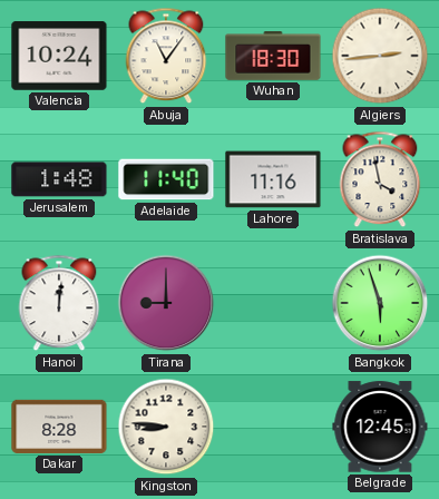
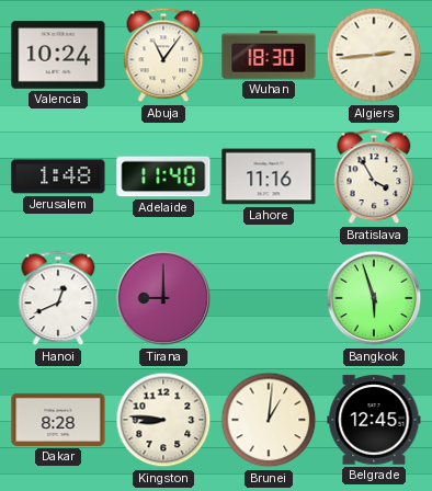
Bratislava: 3:58 -> 3:55
Hanoi: 12:01 -> 12:41
Brunei: none -> 1:01
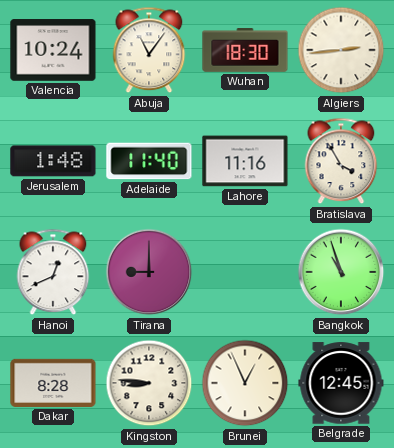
Bangkok: 5:57 -> 10:57
Brunei: 1:01 -> 12:56
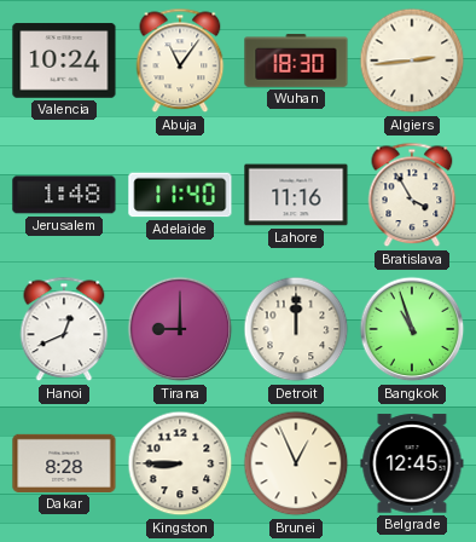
Detroit: none -> 12:00
Kingston: 8:46 -> 8:45
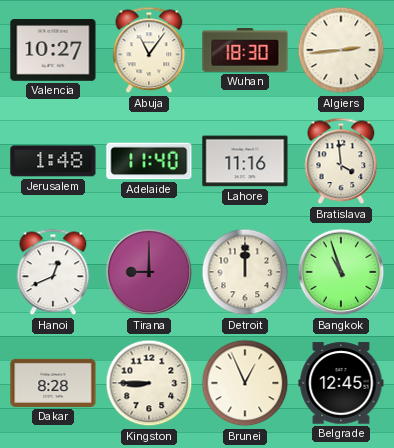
Valencia: 10:24 -> 10:27
Bratislava: 3:55 -> 3:59
